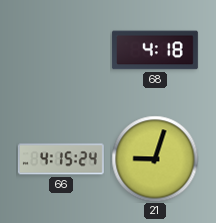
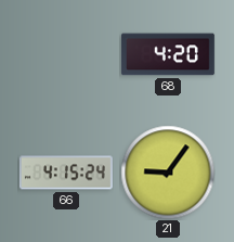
68: 4:18 -> 4:20
21: 9:03 -> 9:06
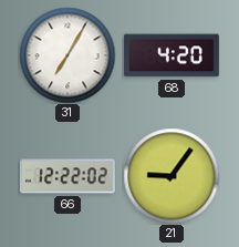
31: none -> 7:05
66: 4:15 -> 12:22
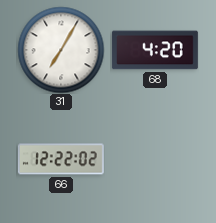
21: 9:06 -> none
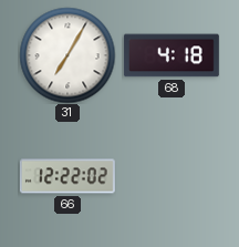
68: 4:20 -> 4:18
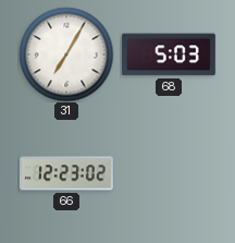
68: 4:18 -> 5:03
66: 12:22 -> 12:23
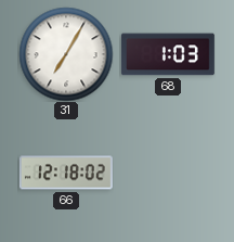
68: 5:03 -> 1:03
66: 12:23 -> 12:18
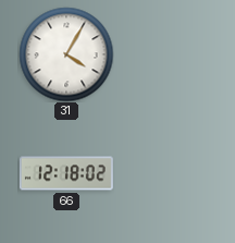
31: 7:05 -> 4:05
68: 1:03 -> none
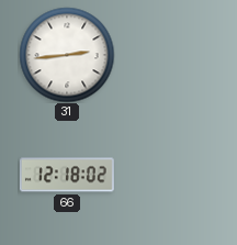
31: 4:05 -> 2:44
